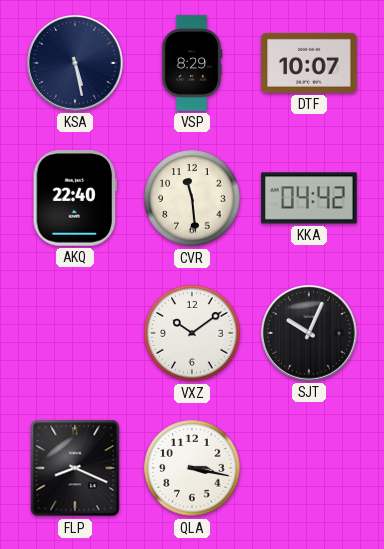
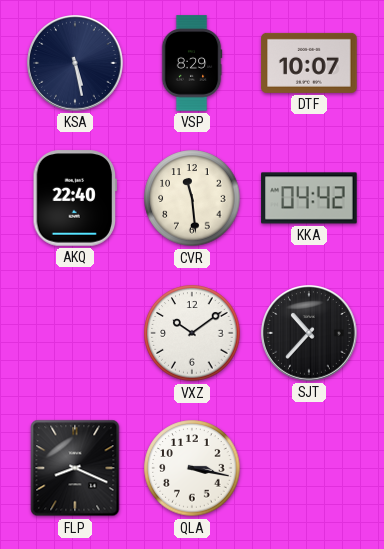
SJT: 10:04 -> 10:37
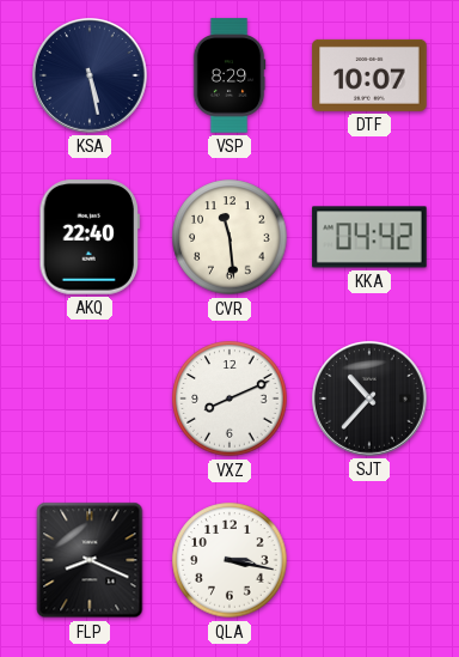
VXZ: 10:09 -> 8:11
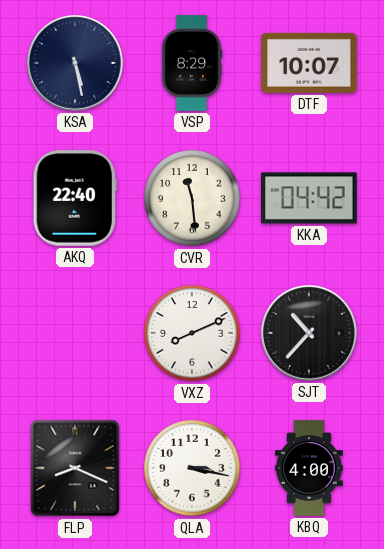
KBQ: none -> 4:00
